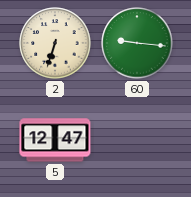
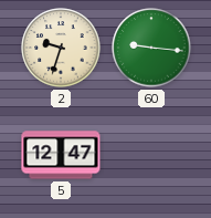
2: 6:33 -> 9:33
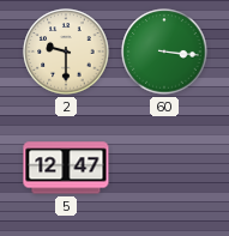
2: 9:33 -> 9:30
60: 9:16 -> 3:16
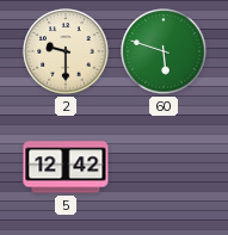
60: 3:16 -> 5:48
5: 12:47 -> 12:42
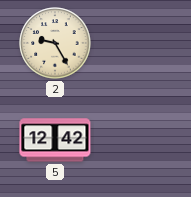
2: 9:30 -> 9:25
60: 5:48 -> none
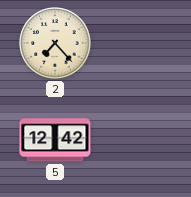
2: 9:25 -> 7:23
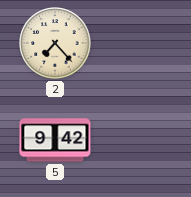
5: 12:42 -> 9:42
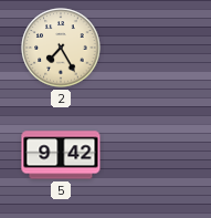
2: 7:23 -> 7:25
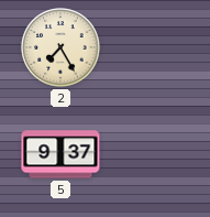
5: 9:42 -> 9:37
